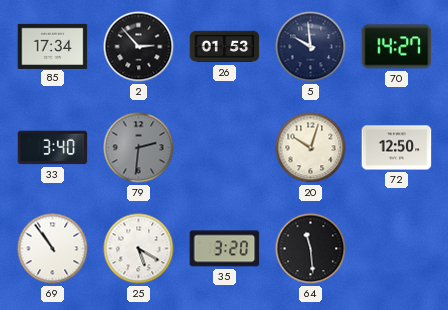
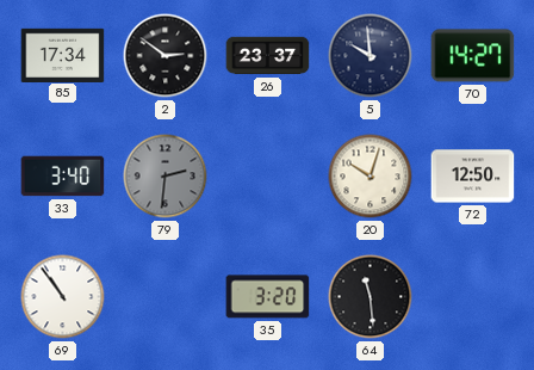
2: 2:53 -> 2:51
26: 01:53 -> 23:37
25: 5:20 -> none
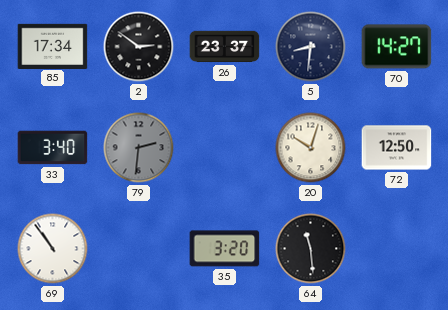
5: 9:59 -> 8:31
